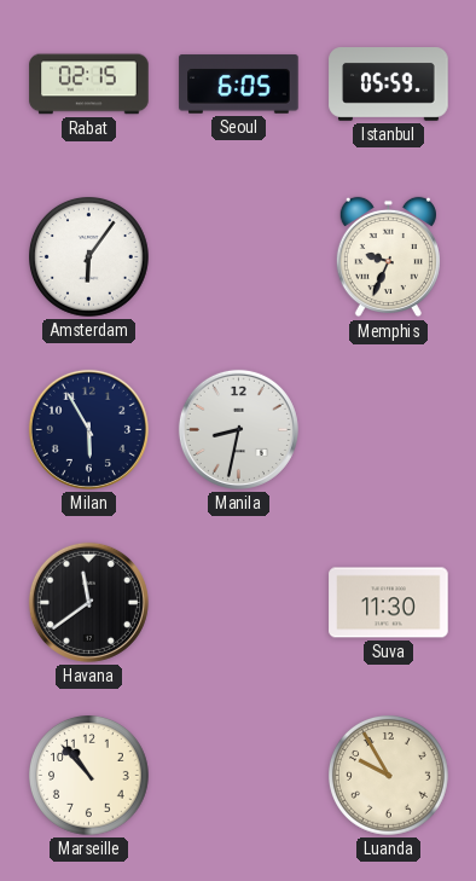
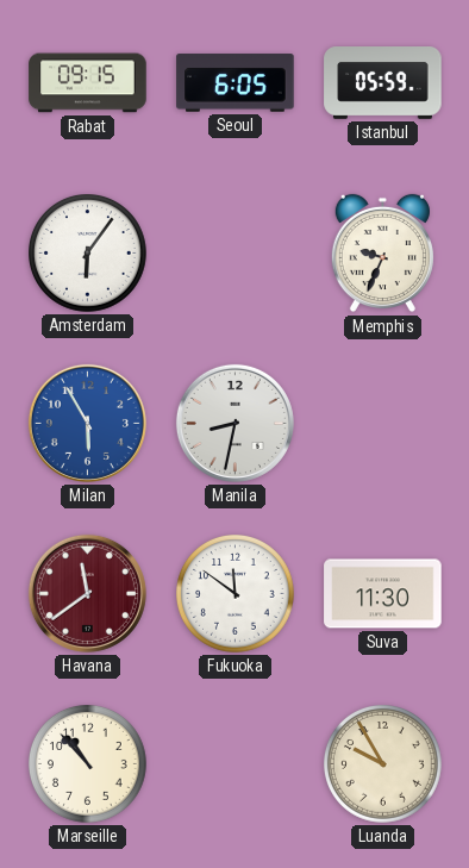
Rabat: 02:15 -> 09:15
Milan dial: navy -> blue
Havana dial: black -> burgundy
Fukuoka: none -> 11:51
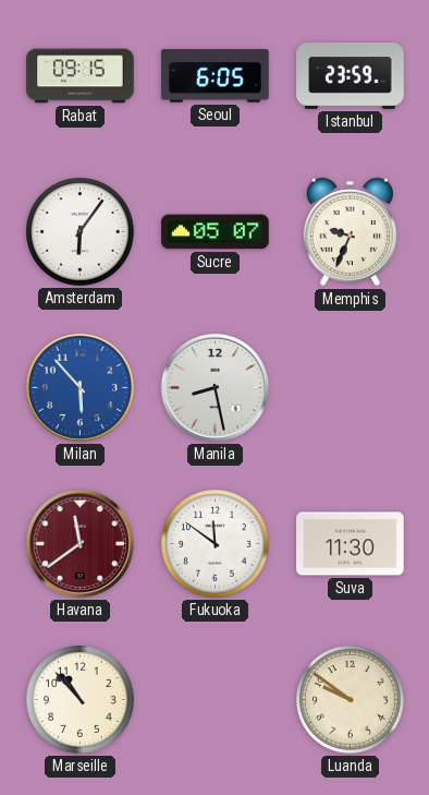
Istanbul: 05:59 -> 23:59
Sucre: none -> 05:07
Milan: 5:55 -> 5:53
Manila: 8:32 -> 8:28
Luanda: 9:55 -> 9:51
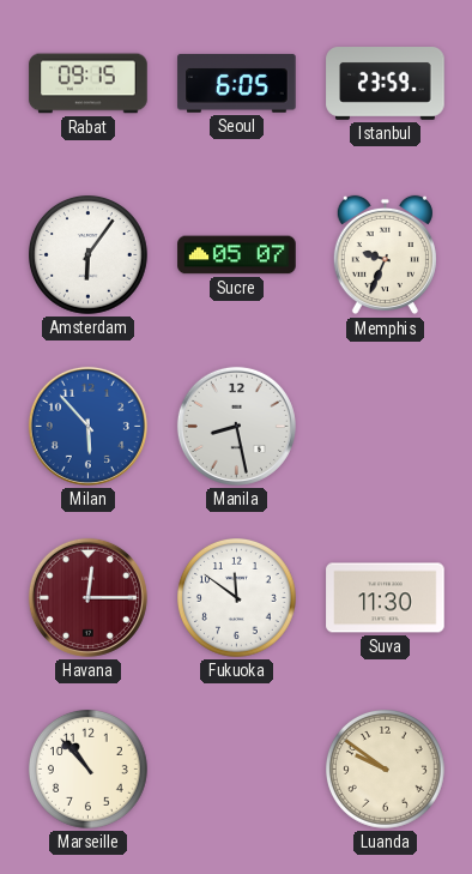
Havana: 11:39 -> 12:15
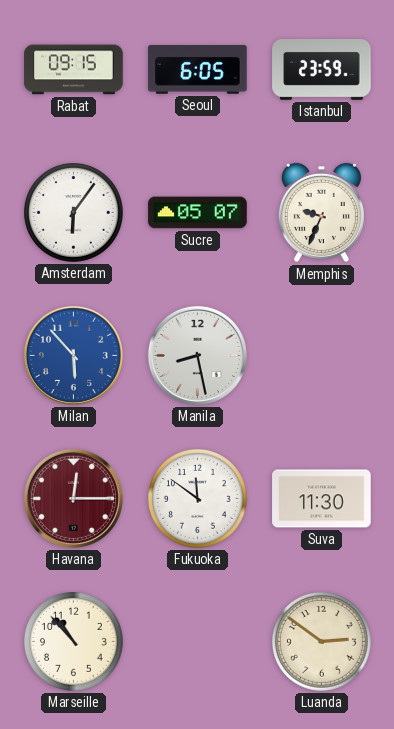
Luanda: 9:51 -> 2:51
